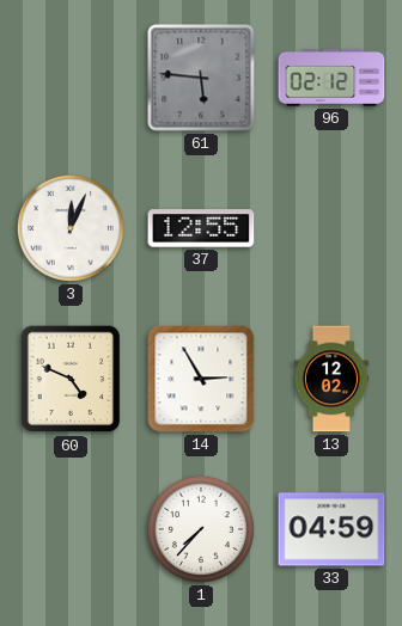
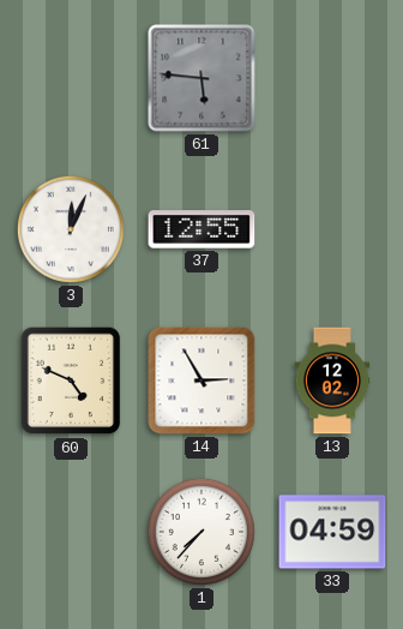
96: 02:12 -> none
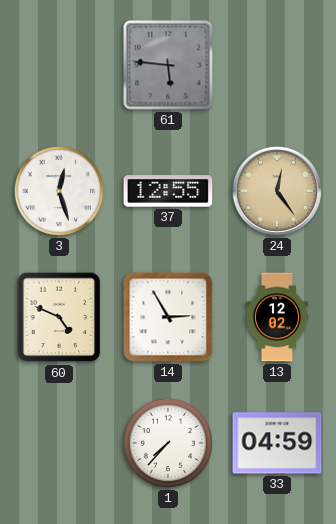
3: 12:04 -> 12:27
24: none -> 12:24
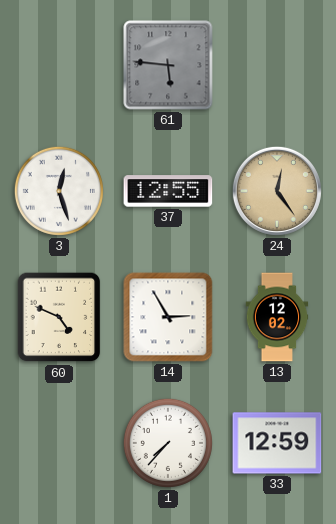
33: 04:59 -> 12:59
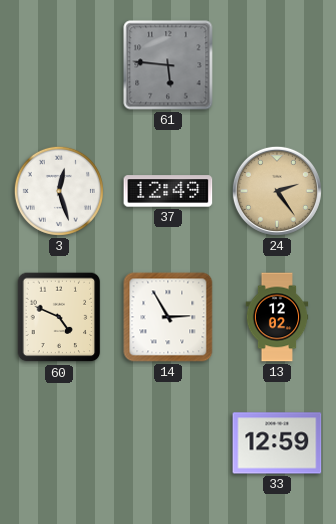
37: 12:55 -> 12:49
24: 12:24 -> 2:24
1: 7:37 -> none
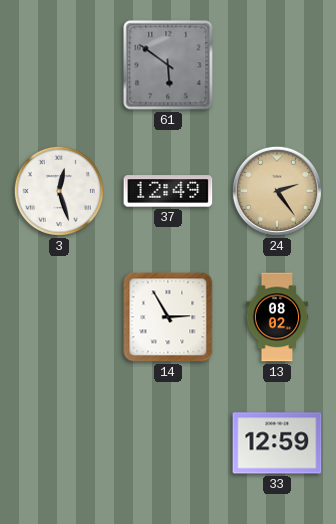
61: 5:46 -> 5:51
60: 4:49 -> none
13: 12:02 -> 08:02
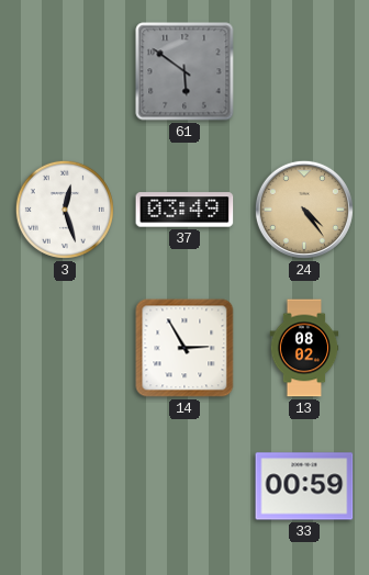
37: 12:49 -> 03:49
24: 2:24 -> 4:24
33: 12:59 -> 00:59
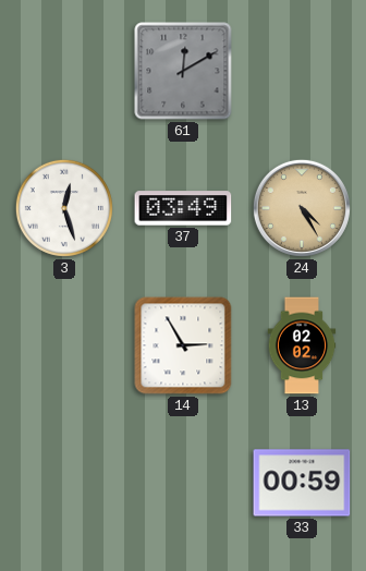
61: 5:51 -> 12:10
24: 4:24 -> 4:25
13: 08:02 -> 02:02
